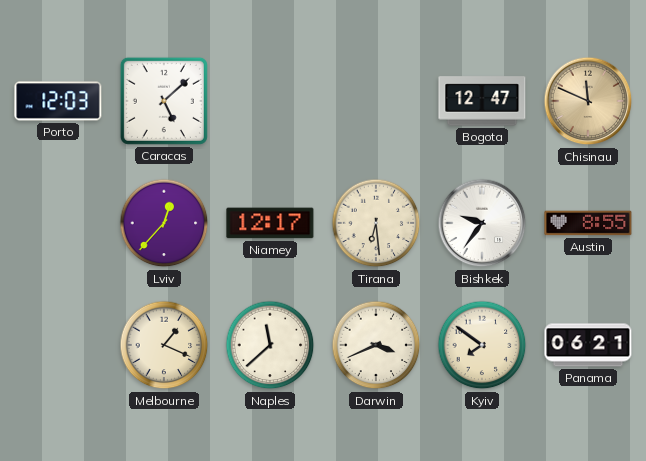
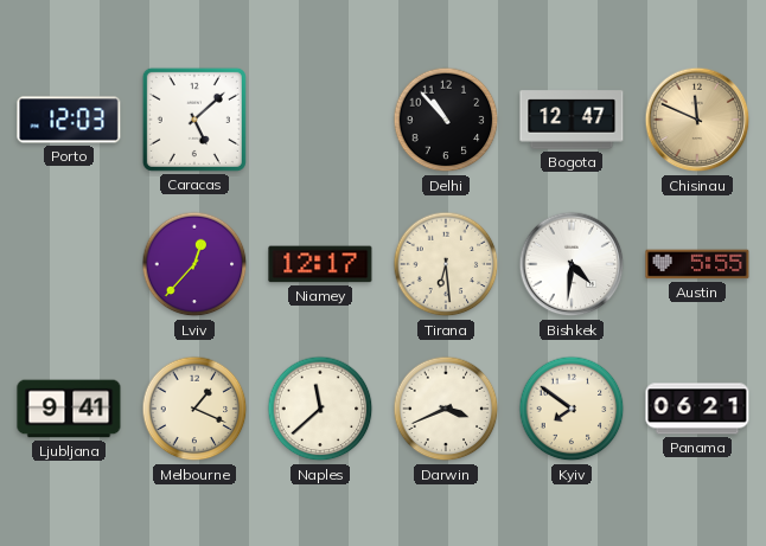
Delhi: none -> 10:53
Bishkek: 9:36 -> 4:31
Austin: 8:55 -> 5:55
Ljubljana: none -> 9:41
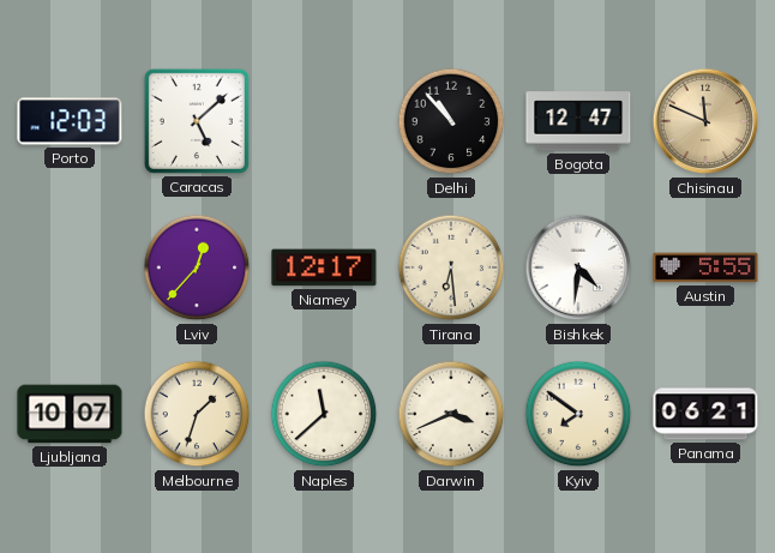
Ljubljana: 9:41 -> 10:07
Melbourne: 1:19 -> 1:33
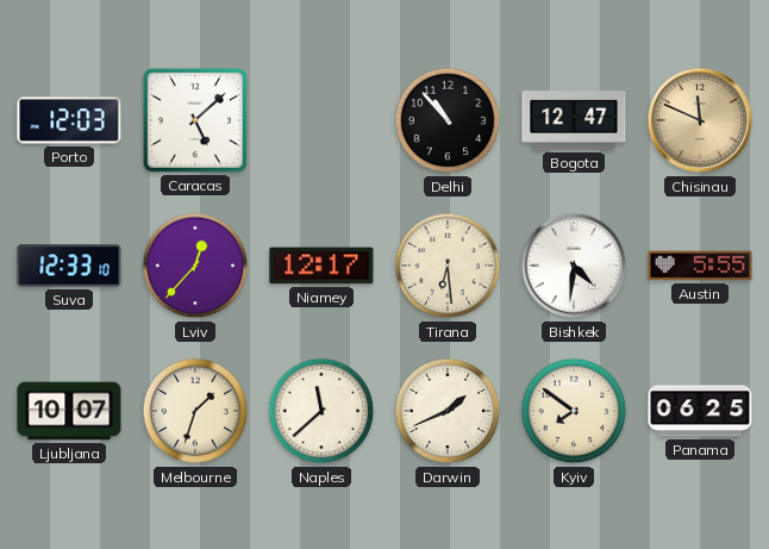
Suva: none -> 12:33
Darwin: 3:41 -> 1:41
Panama: 06:21 -> 06:25
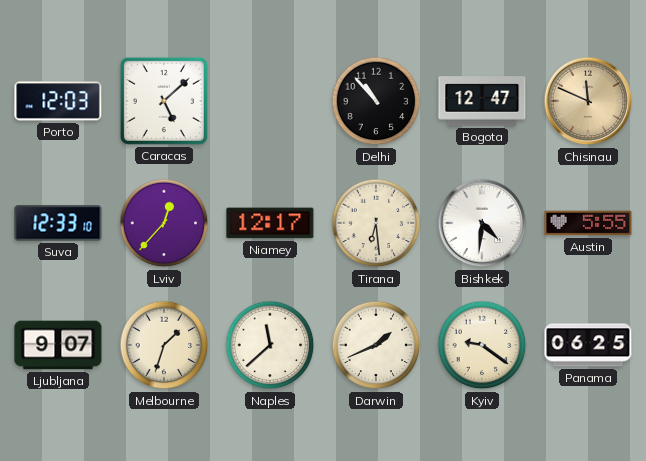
Ljubljana: 10:07 -> 9:07
Kyiv: 7:51 -> 9:21
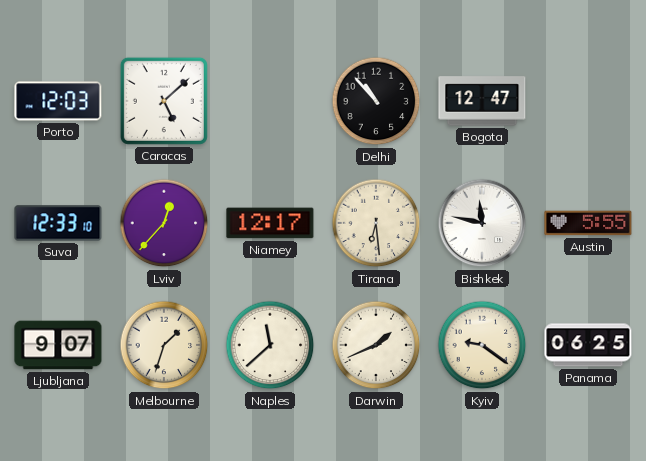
Chisinau: 11:49 -> none
Bishkek: 4:31 -> 11:47
